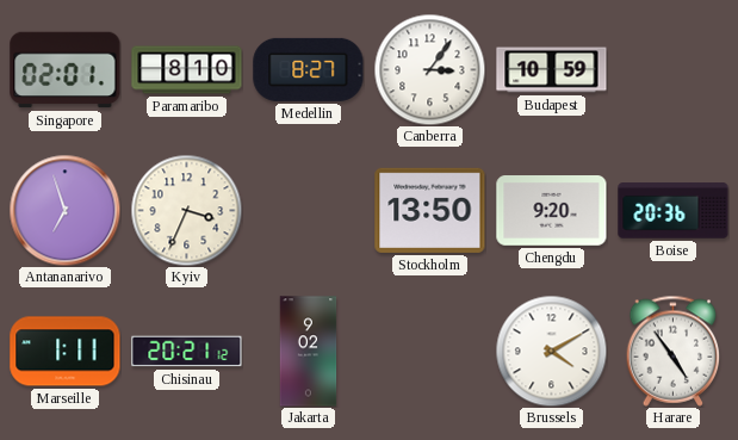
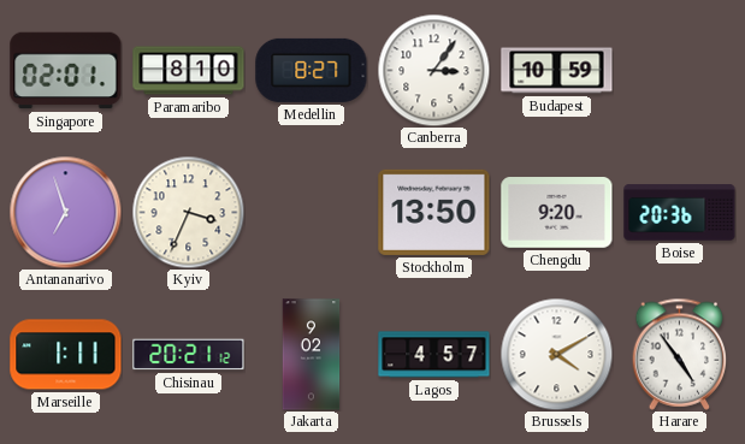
Lagos: none -> 4:57
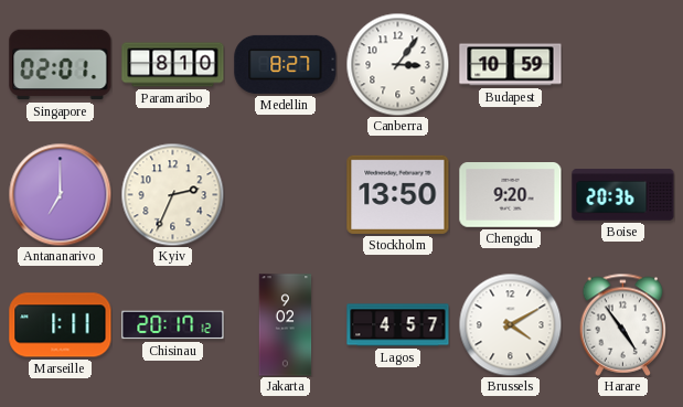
Antananarivo: 6:57 -> 7:00
Kyiv: 3:34 -> 2:34
Chisinau: 20:21 -> 20:17
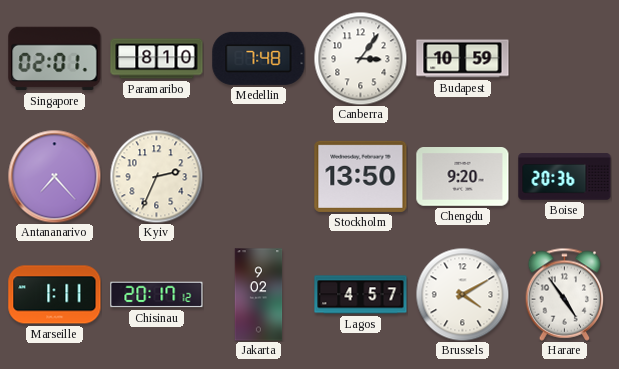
Medellin: 8:27 -> 7:48
Antananarivo: 7:00 -> 7:23
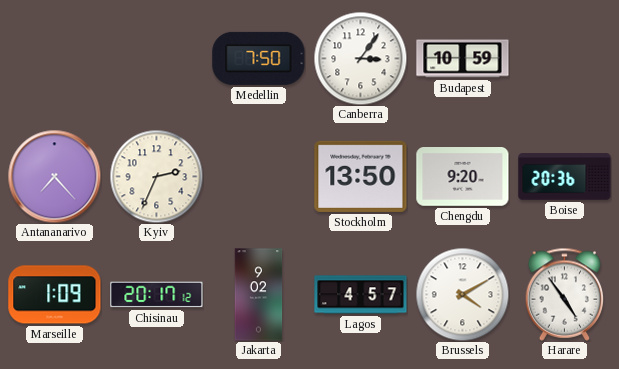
Singapore: 02:01 -> none
Paramaribo: 8:10 -> none
Medellin: 7:48 -> 7:50
Marseille: 1:11 -> 1:09
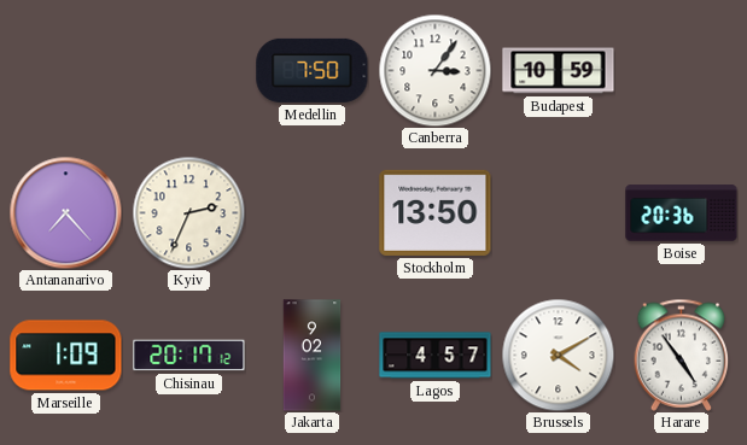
Chengdu: 9:20 -> none
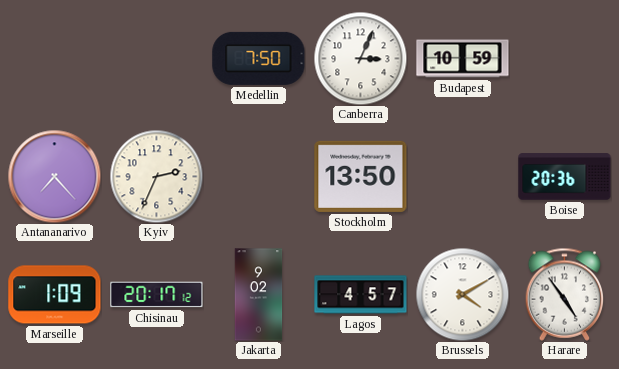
Canberra: 3:06 -> 3:04
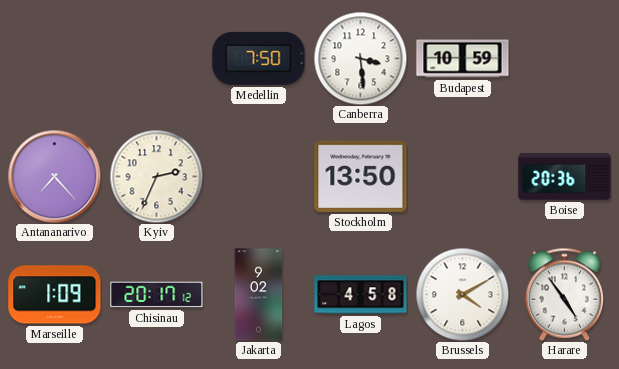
Canberra: 3:04 -> 3:29
Lagos: 4:57 -> 4:58
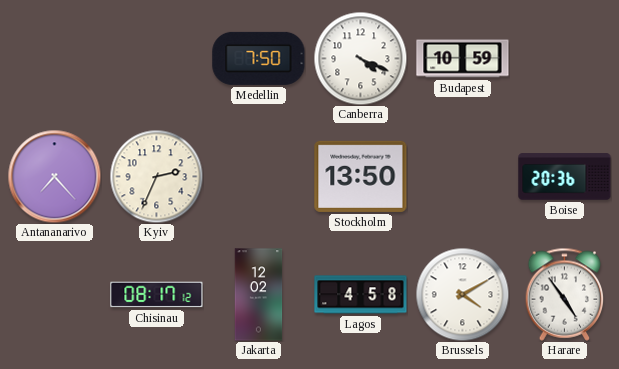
Canberra: 3:29 -> 4:19
Marseille: 1:09 -> none
Chisinau: 20:17 -> 08:17
Jakarta: 9:02 -> 12:02
